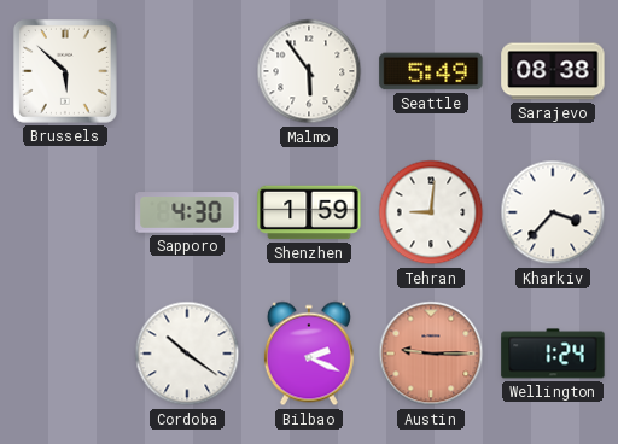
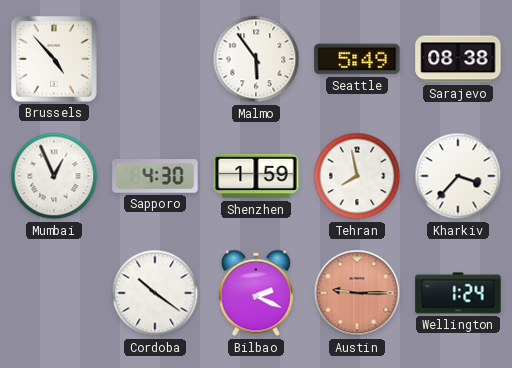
Brussels: 5:52 -> 4:53
Mumbai: none -> 12:56
Tehran: 9:01 -> 7:58
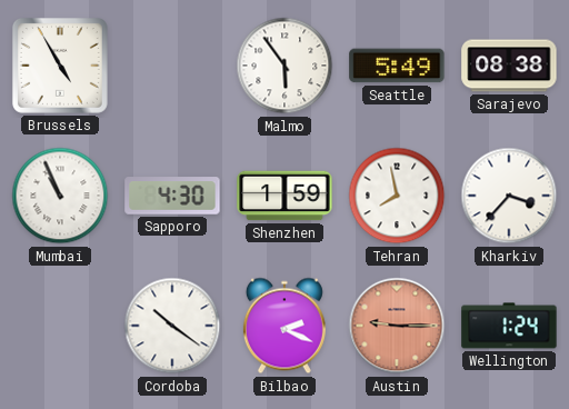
Brussels: 4:53 -> 4:55
Mumbai: 12:56 -> 10:56
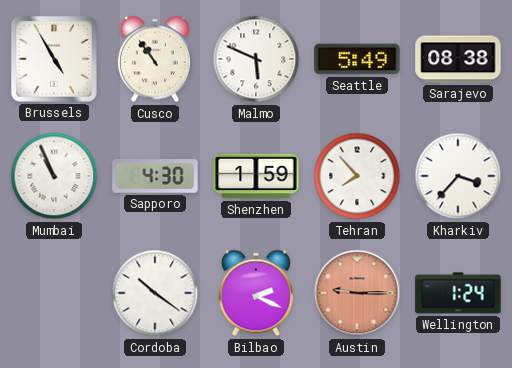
Cusco: none -> 10:54
Malmo: 5:54 -> 5:49
Tehran: 7:58 -> 7:53
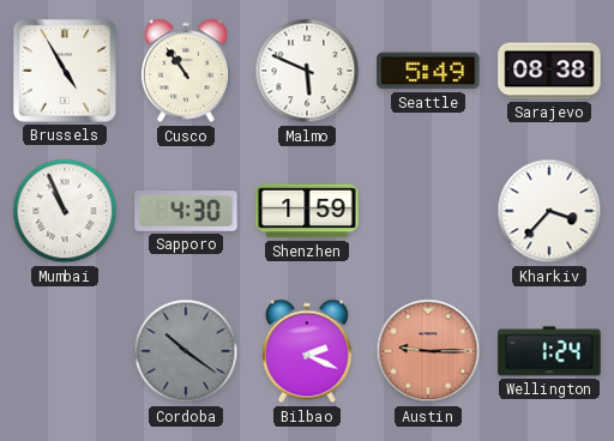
Tehran: 7:53 -> none
Cordoba dial: white -> grey
